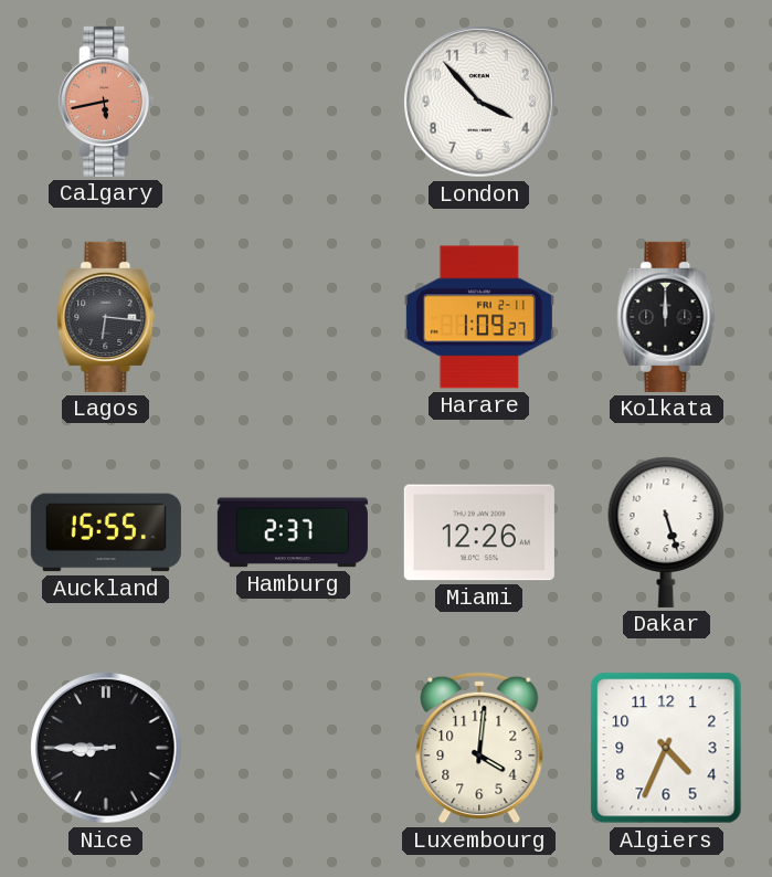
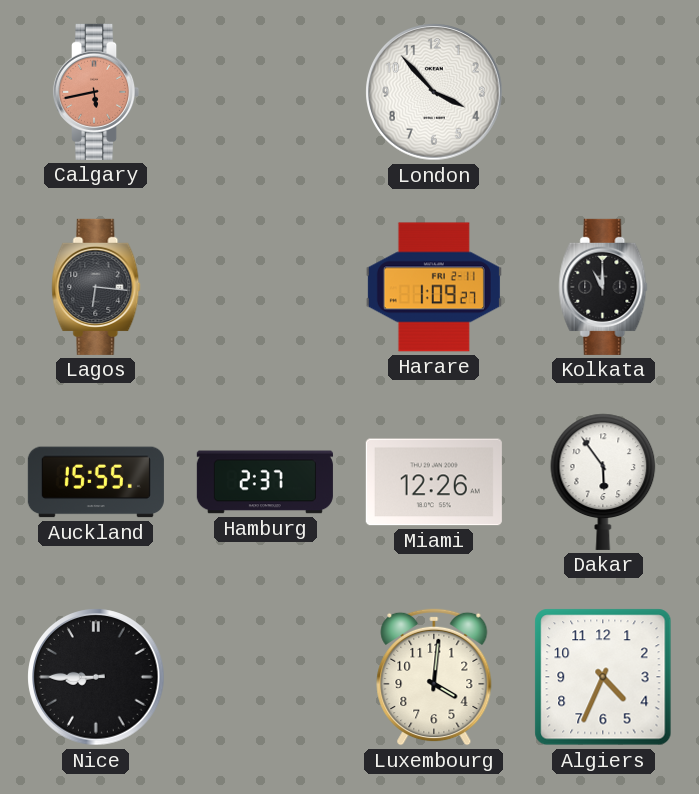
Kolkata: 12:00 -> 11:00
Dakar: 5:27 -> 5:54
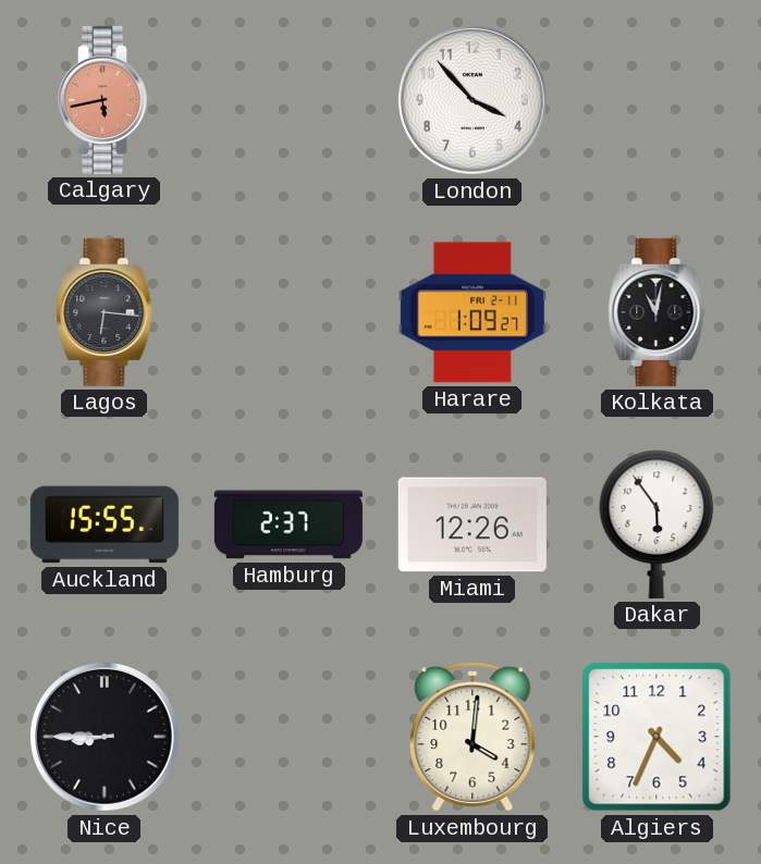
Kolkata: 11:00 -> 11:02
